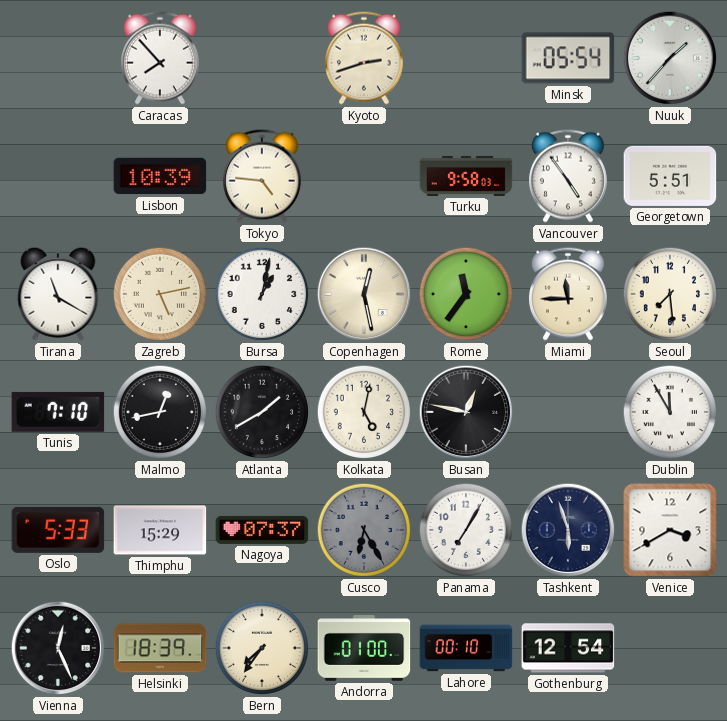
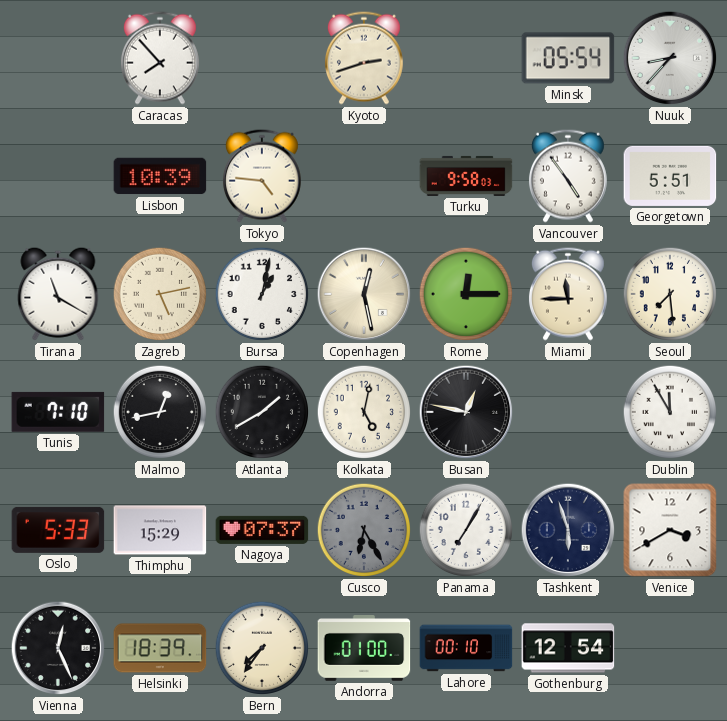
Nuuk: 1:37 -> 8:37
Rome: 11:36 -> 12:15
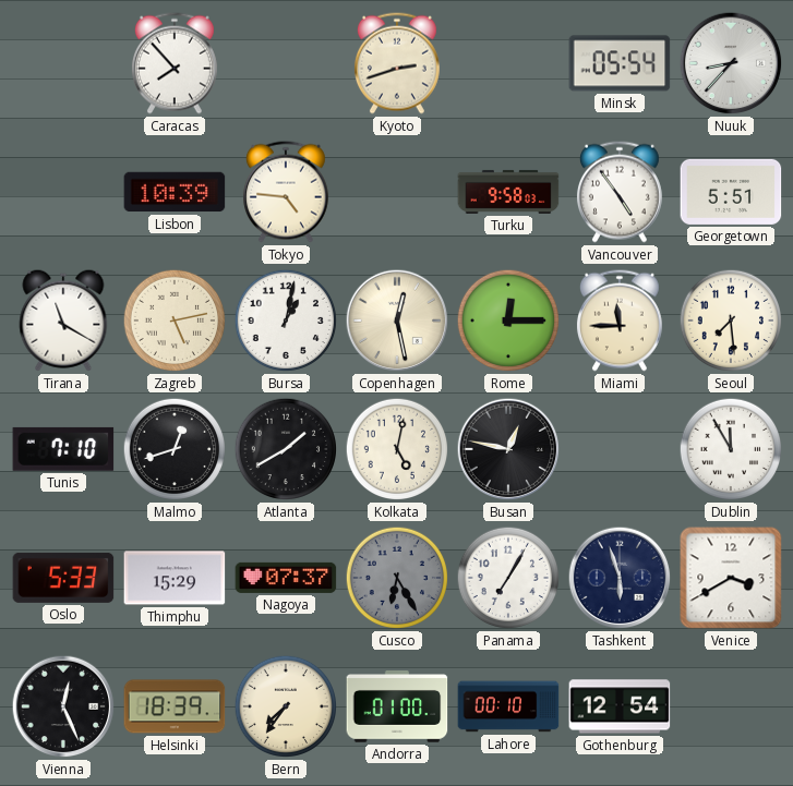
Malmo: 12:43 -> 12:42
